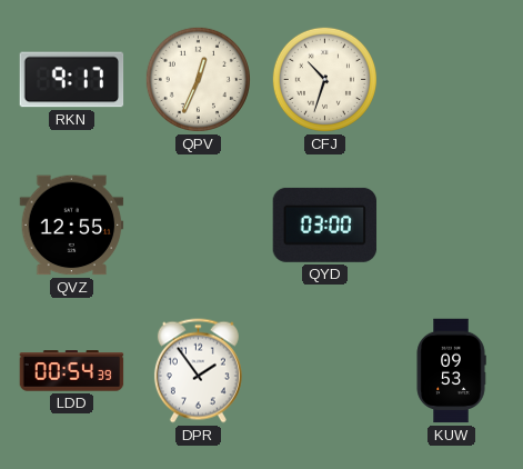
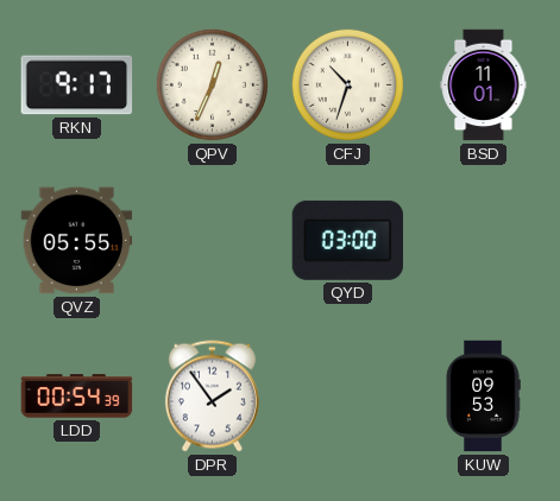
BSD: none -> 11:01
QVZ: 12:55 -> 05:55
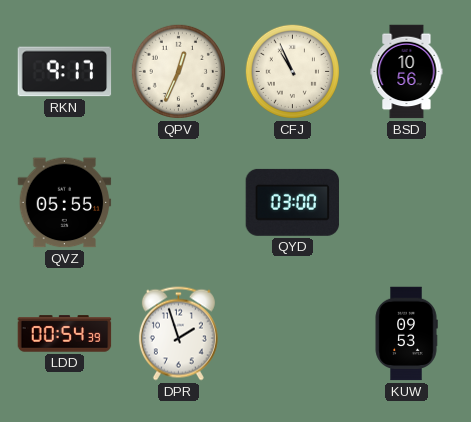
CFJ: 10:33 -> 10:56
BSD: 11:01 -> 10:56
DPR: 1:54 -> 1:57
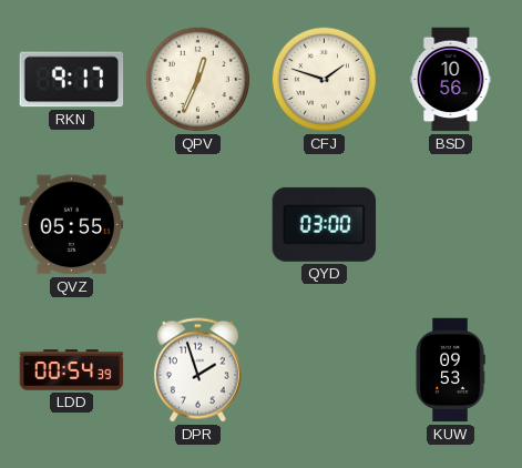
CFJ: 10:56 -> 1:48
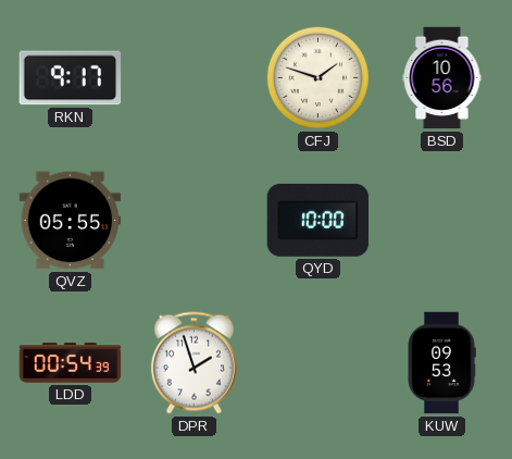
QPV: 12:34 -> none
QYD: 03:00 -> 10:00
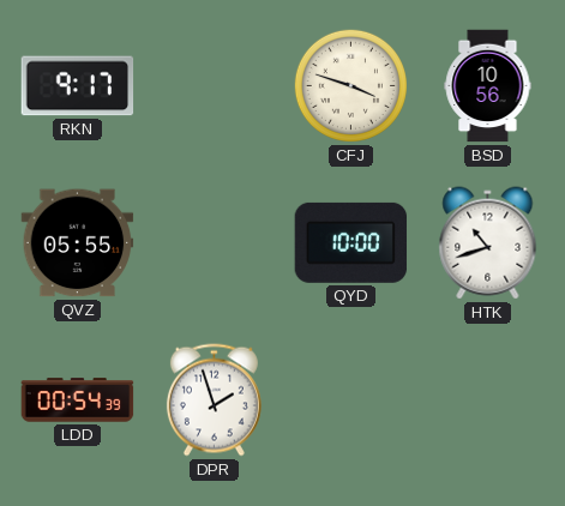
CFJ: 1:48 -> 3:48
HTK: none -> 10:42
KUW: 09:53 -> none
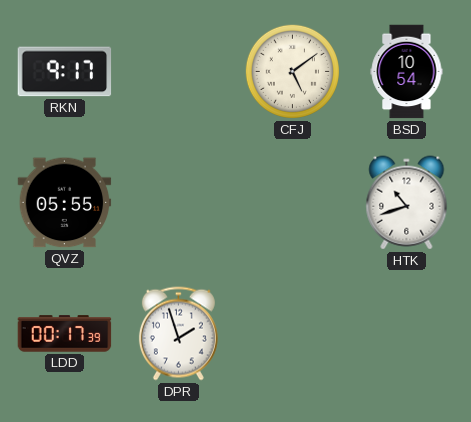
CFJ: 3:48 -> 5:09
BSD: 10:56 -> 10:54
QYD: 10:00 -> none
LDD: 00:54 -> 00:17
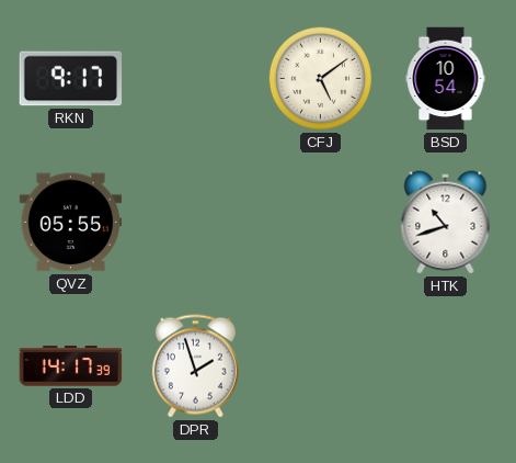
LDD: 00:17 -> 14:17
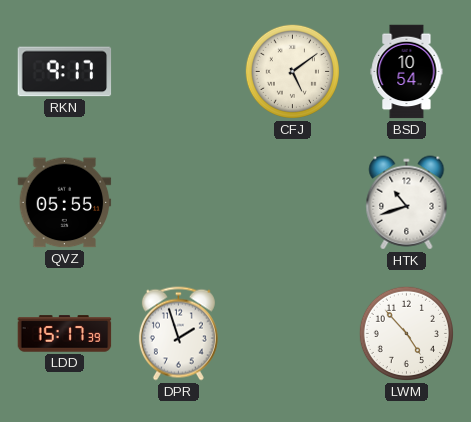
LDD: 14:17 -> 15:17
LWM: none -> 4:53
